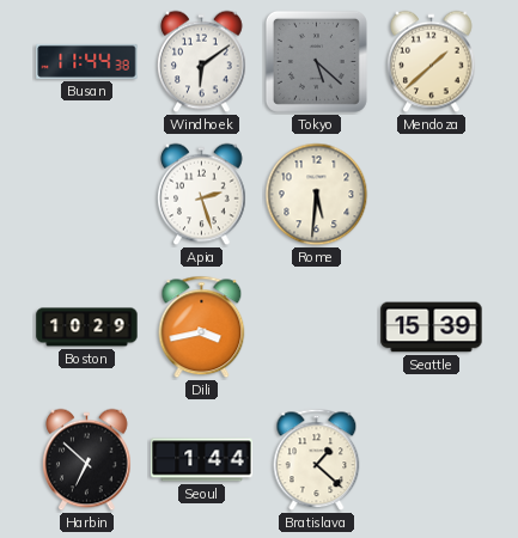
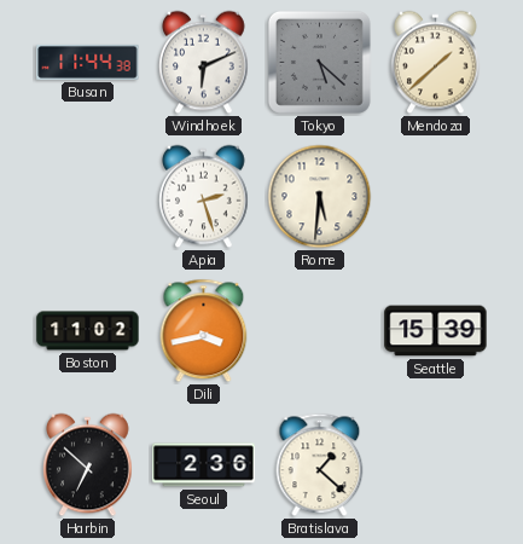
Windhoek: 6:09 -> 6:11
Boston: 10:29 -> 11:02
Seoul: 1:44 -> 2:36
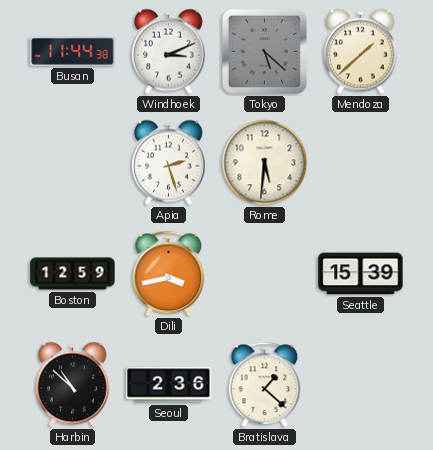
Windhoek: 6:11 -> 3:11
Boston: 11:02 -> 12:59
Harbin: 6:52 -> 10:52
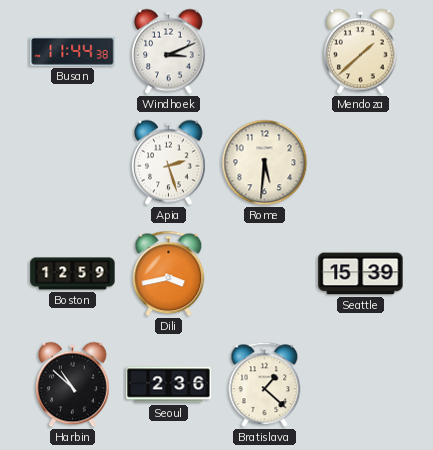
Tokyo: 5:22 -> none
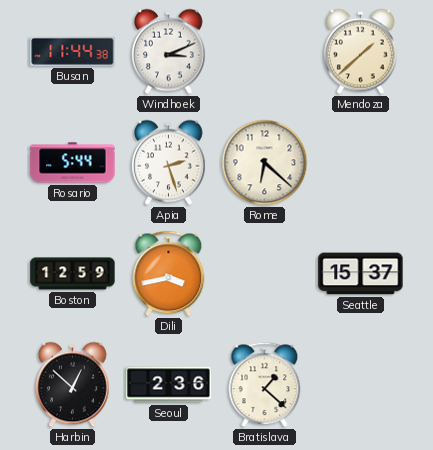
Rosario: none -> 5:44
Rome: 5:31 -> 6:22
Seattle: 15:39 -> 15:37
Harbin: 10:52 -> 12:52
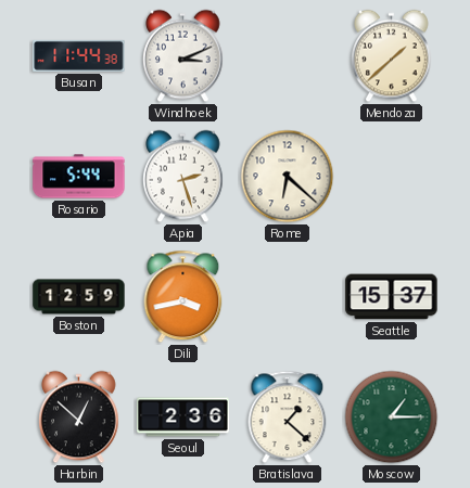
Moscow: none -> 1:15
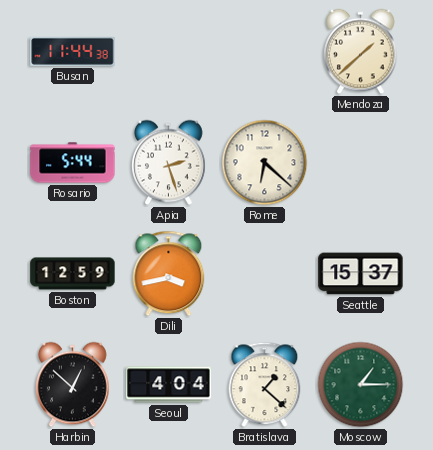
Windhoek: 3:11 -> none
Seoul: 2:36 -> 4:04
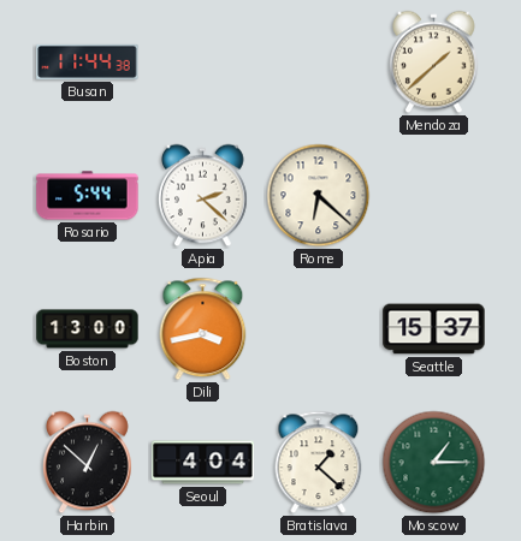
Apia: 2:27 -> 2:22
Boston: 12:59 -> 13:00
